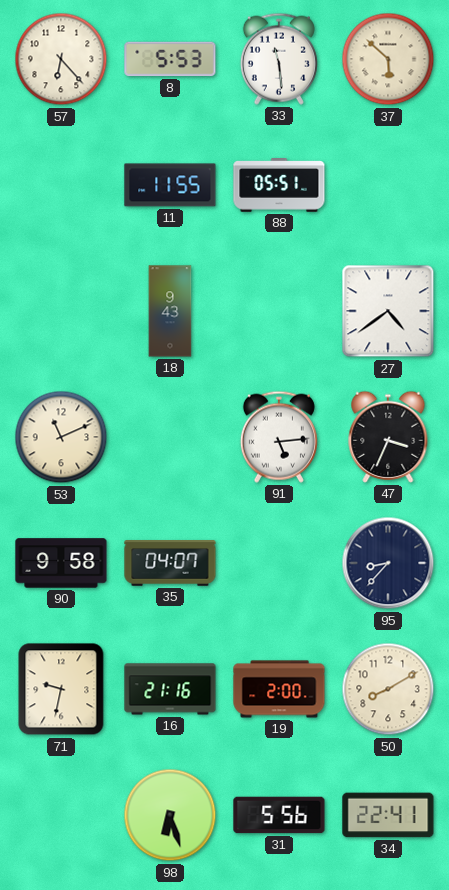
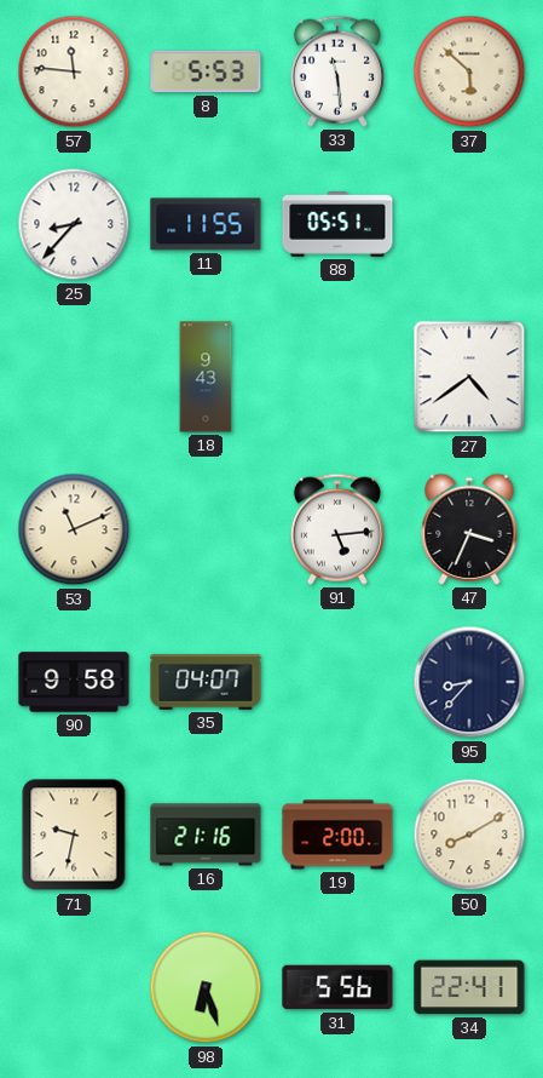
57: 6:23 -> 11:46
25: none -> 8:37
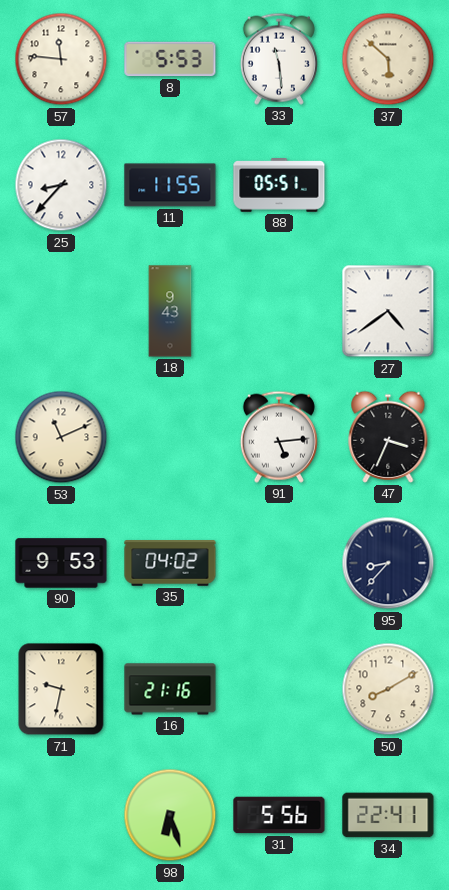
90: 9:58 -> 9:53
35: 04:07 -> 04:02
19: 2:00 -> none
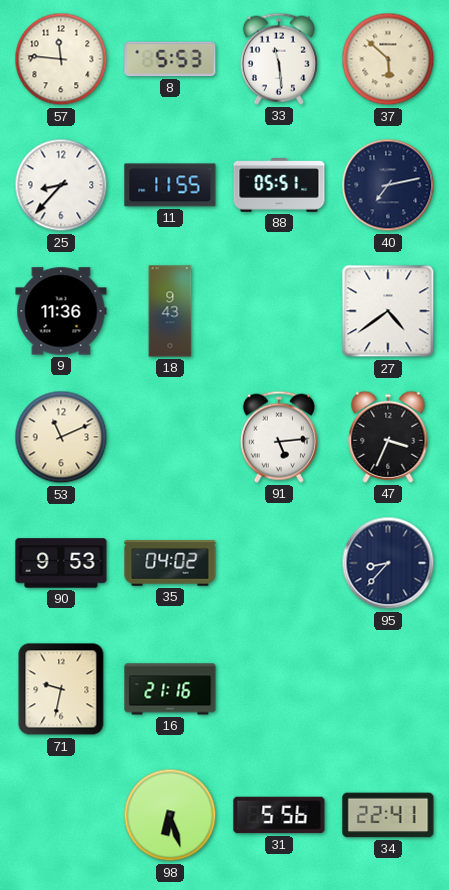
40: none -> 7:13
9: none -> 11:36
50: 8:10 -> none
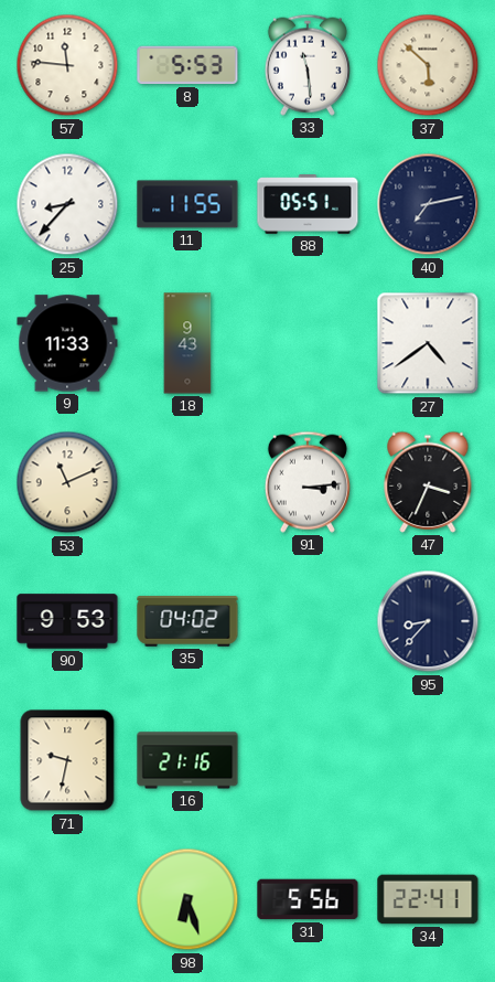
9: 11:36 -> 11:33
91: 5:14 -> 3:14
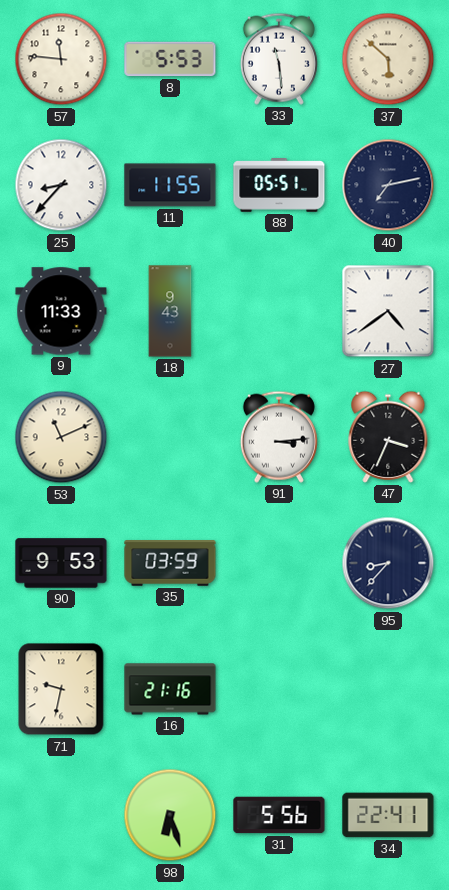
35: 04:02 -> 03:59
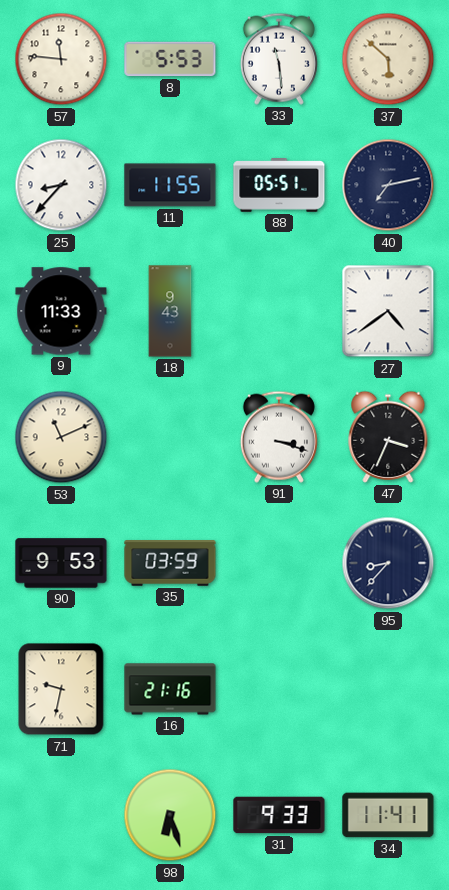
91: 3:14 -> 3:18
31: 5:56 -> 9:33
34: 22:41 -> 11:41
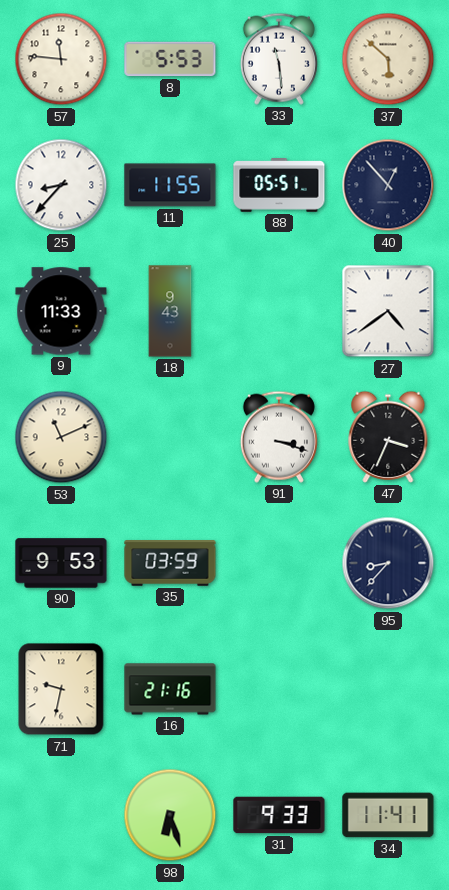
40: 7:13 -> 12:53
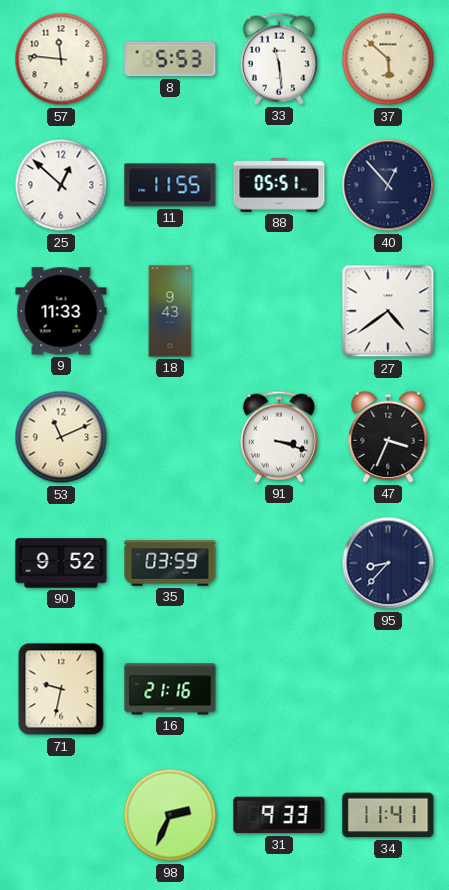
25: 8:37 -> 12:52
90: 9:53 -> 9:52
98: 6:27 -> 2:34
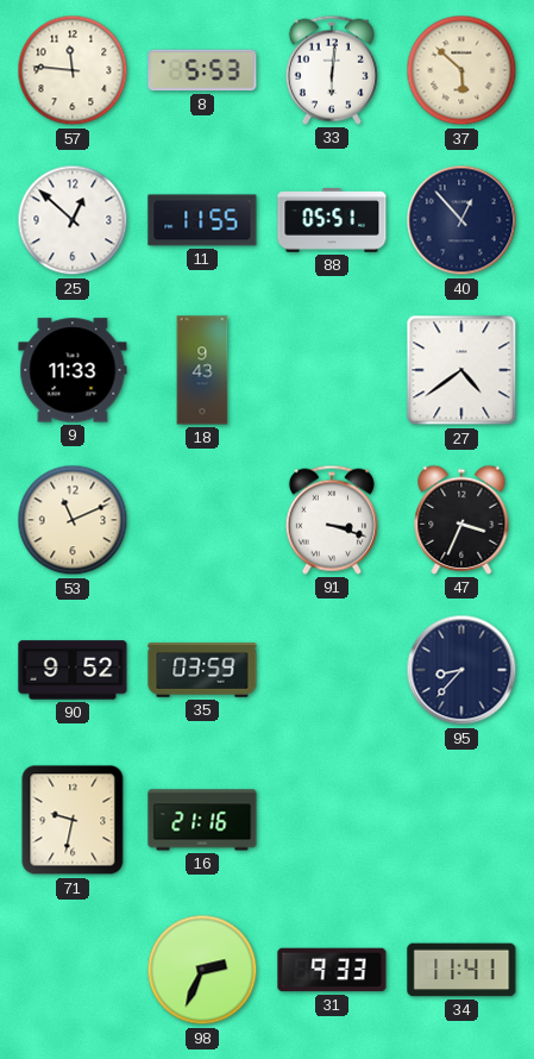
33: 11:29 -> 6:01
